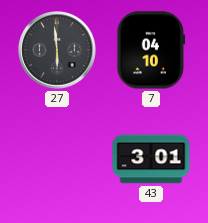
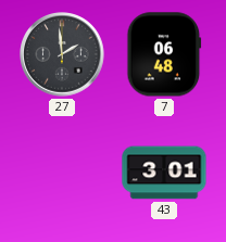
27: 5:59 -> 1:59
7: 04:10 -> 06:48
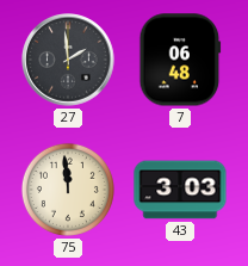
75: none -> 11:59
43: 3:01 -> 3:03
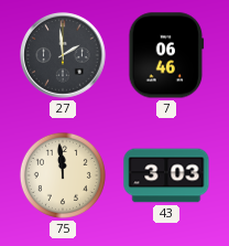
7: 06:48 -> 06:46
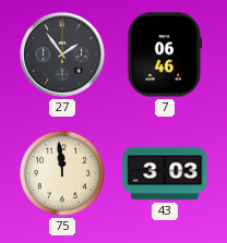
27: 1:59 -> 1:54
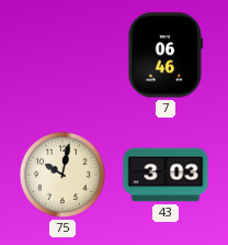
27: 1:54 -> none
75: 11:59 -> 10:02
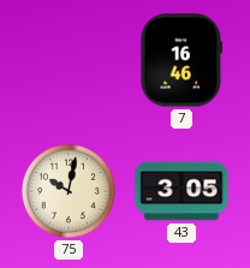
7: 06:46 -> 16:46
43: 3:03 -> 3:05
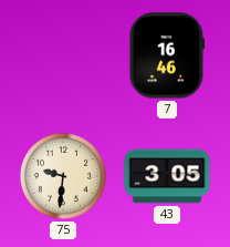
75: 10:02 -> 9:31
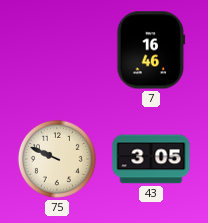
75: 9:31 -> 9:49
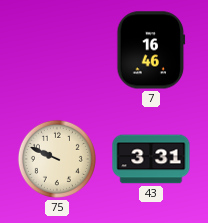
43: 3:05 -> 3:31
